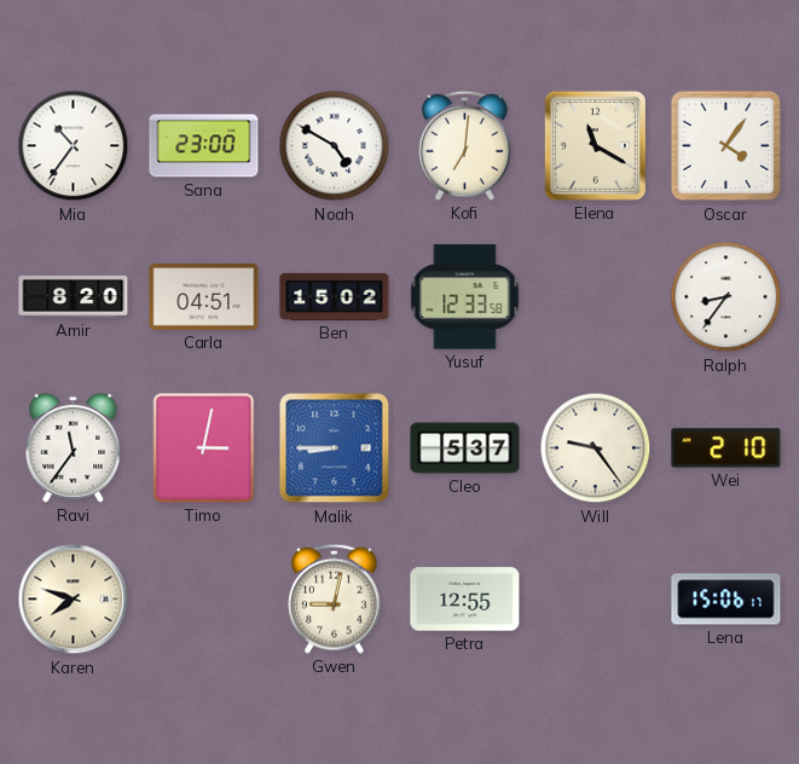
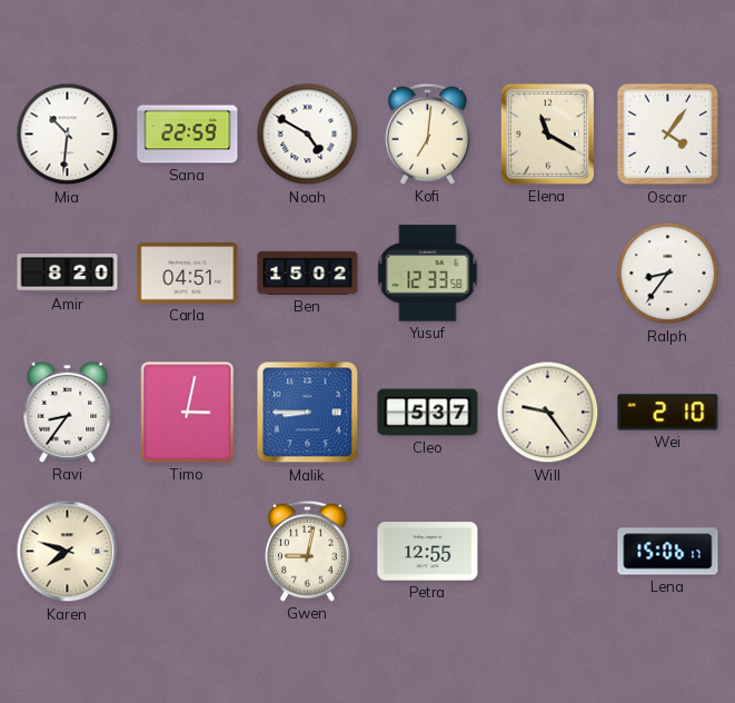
Mia: 10:36 -> 10:31
Sana: 23:00 -> 22:59
Ravi: 11:36 -> 8:36
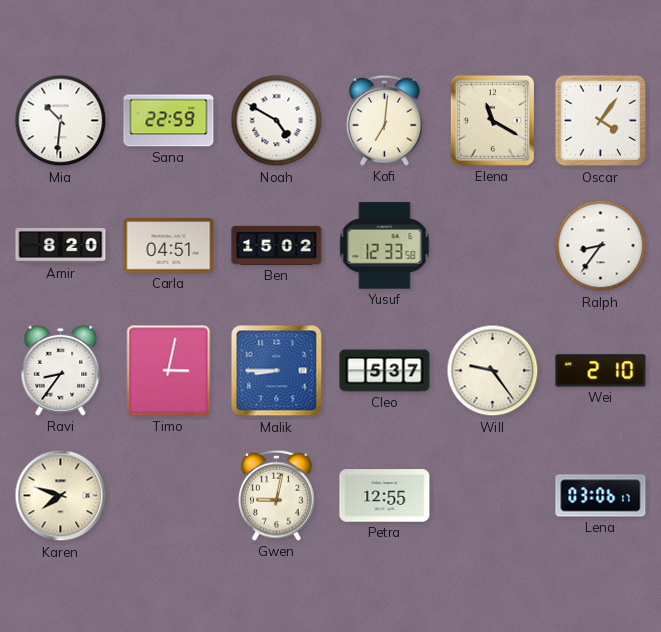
Lena: 15:06 -> 03:06
